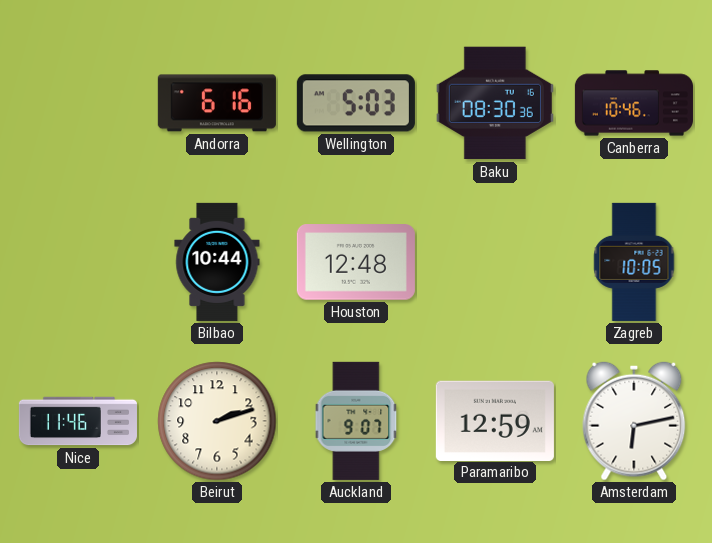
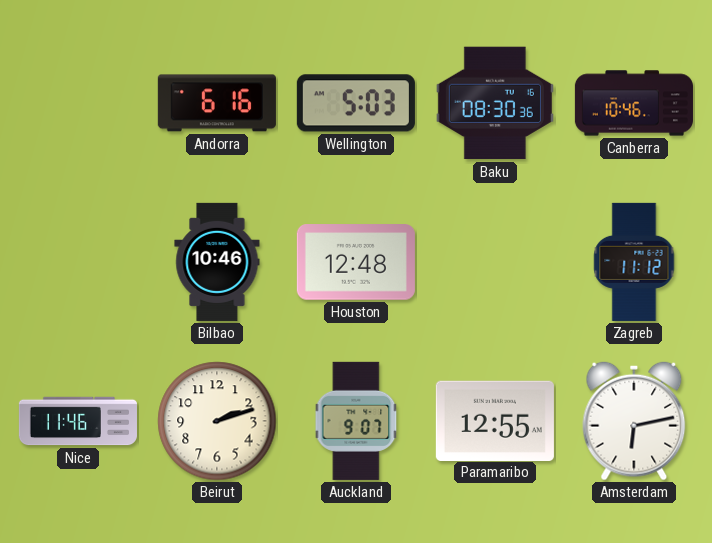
Bilbao: 10:44 -> 10:46
Zagreb: 10:05 -> 11:12
Paramaribo: 12:59 -> 12:55
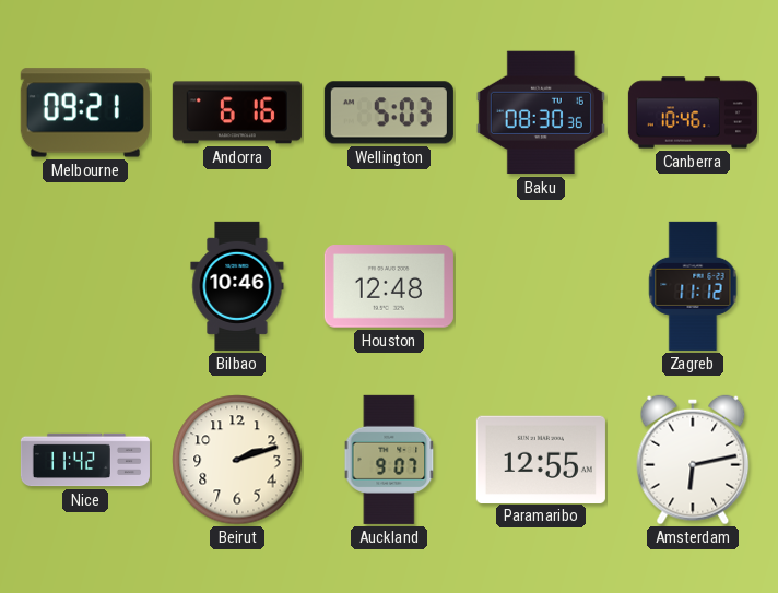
Melbourne: none -> 09:21
Nice: 11:46 -> 11:42
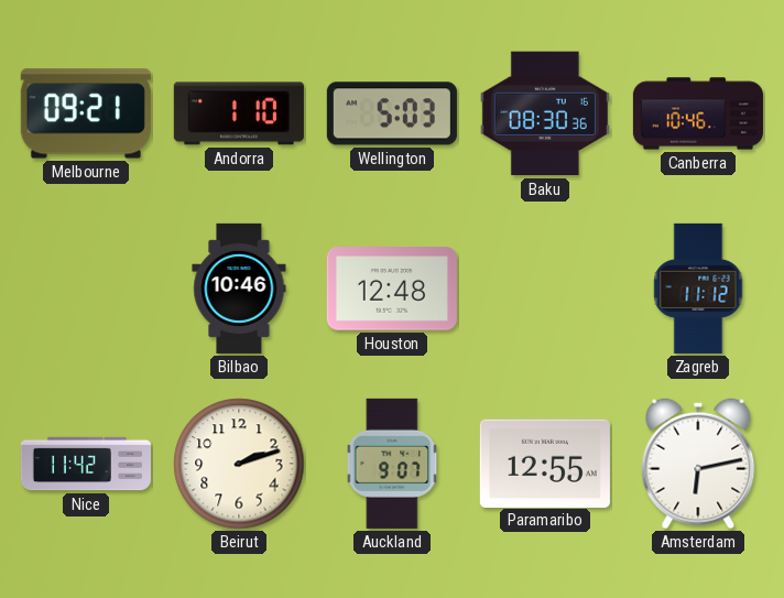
Andorra: 6:16 -> 1:10
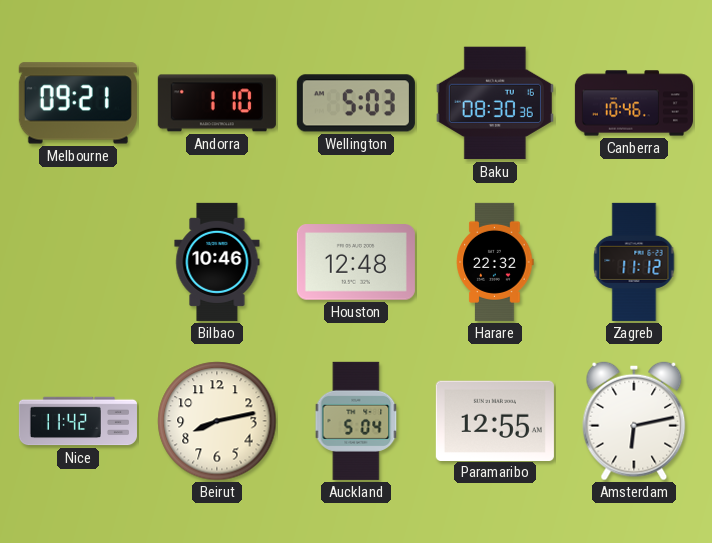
Harare: none -> 22:32
Beirut: 2:12 -> 8:13
Auckland: 9:07 -> 5:04
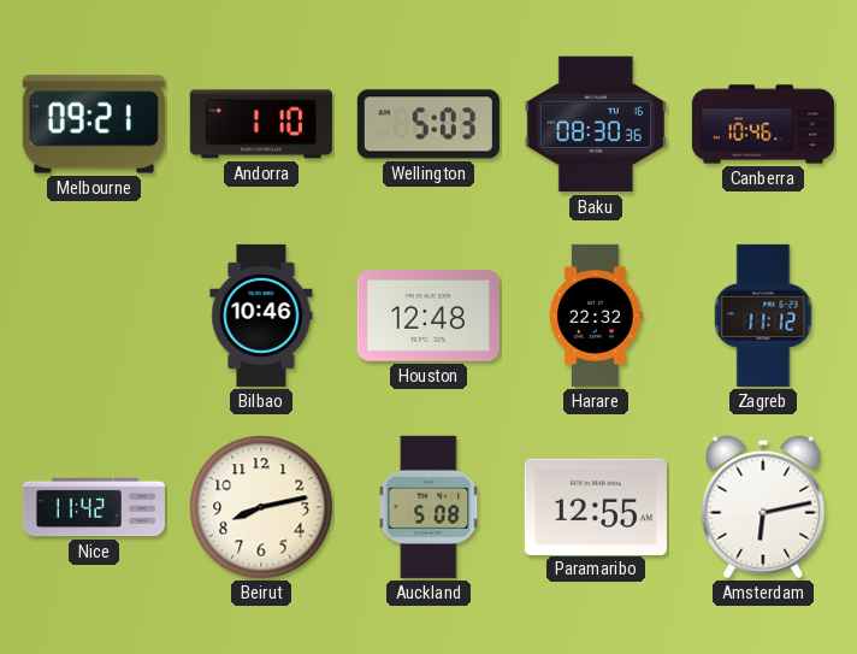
Auckland: 5:04 -> 5:08
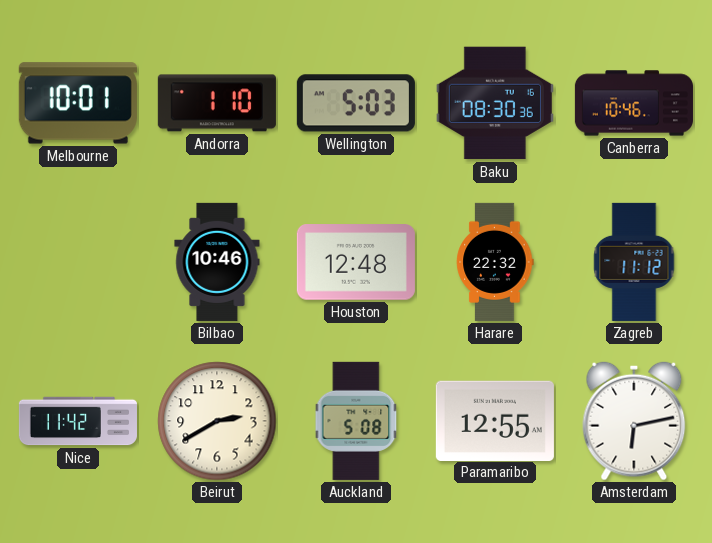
Melbourne: 09:21 -> 10:01
Beirut: 8:13 -> 2:40
